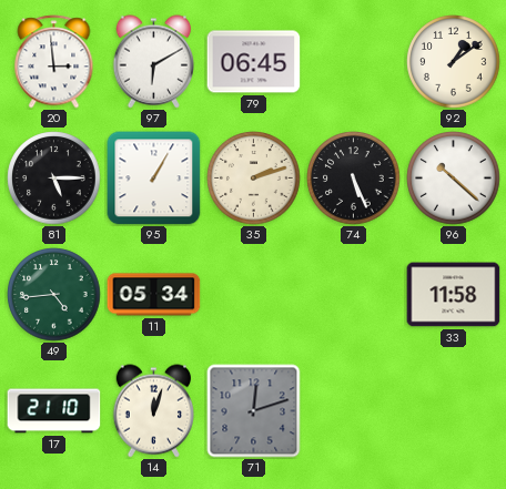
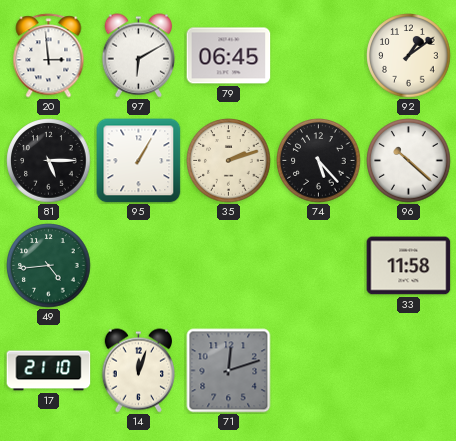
74: 5:26 -> 5:23
11: 05:34 -> none
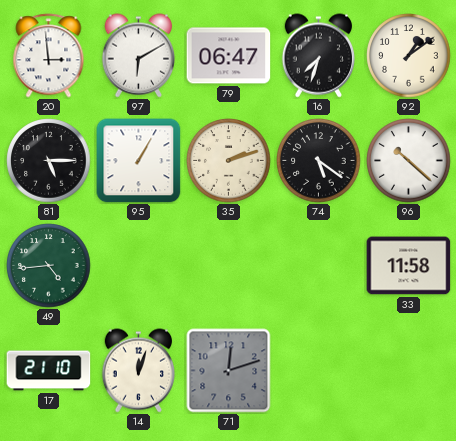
79: 06:45 -> 06:47
16: none -> 7:33
74: 5:23 -> 5:21
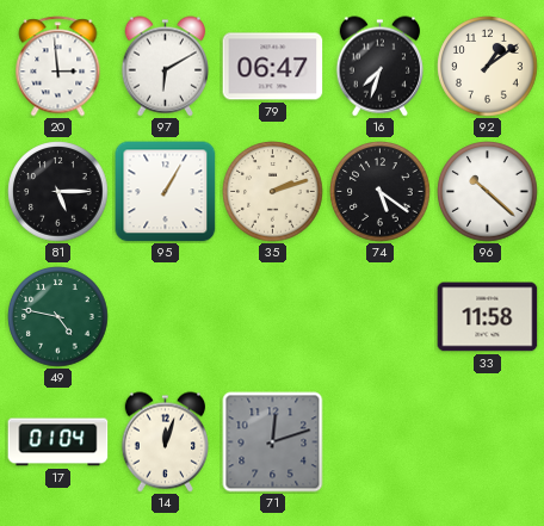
49: 4:44 -> 4:47
17: 21:10 -> 01:04
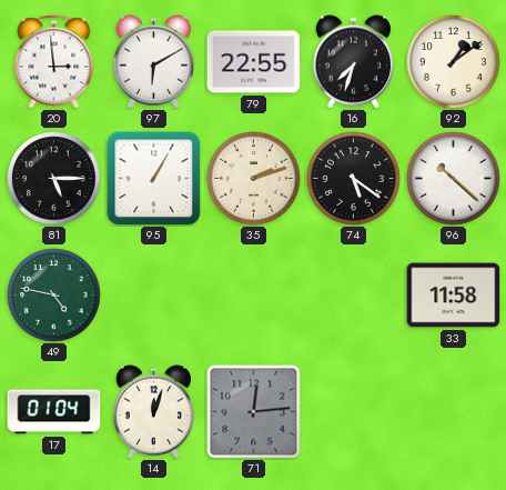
79: 06:47 -> 22:55
71: 12:12 -> 12:14
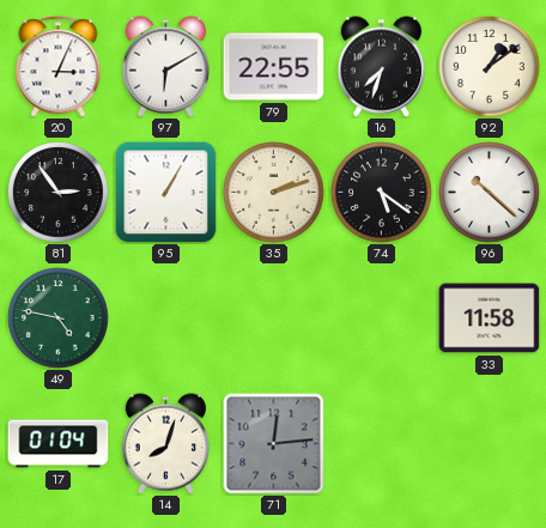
20: 2:59 -> 3:04
81: 5:15 -> 2:54
14: 12:03 -> 8:03
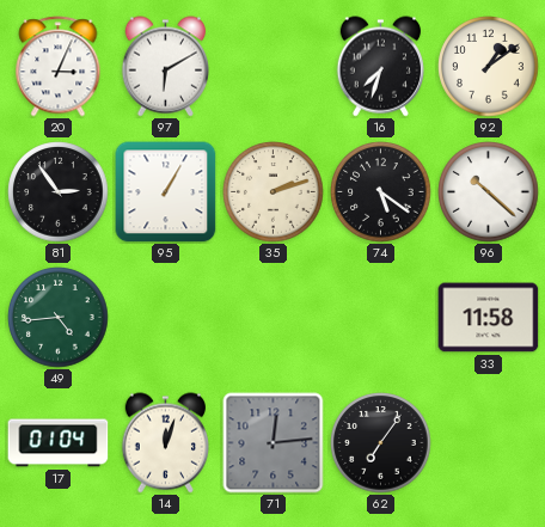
79: 22:55 -> none
49: 4:47 -> 4:44
14: 8:03 -> 12:03
62: none -> 7:06
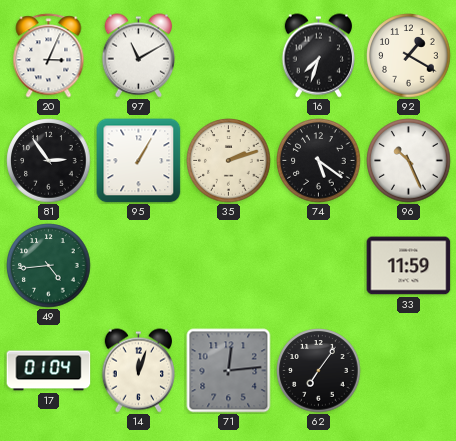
97: 6:10 -> 11:10
92: 1:09 -> 1:20
96: 10:22 -> 10:26
33: 11:58 -> 11:59
